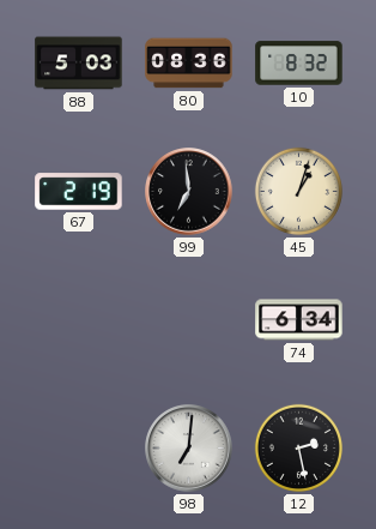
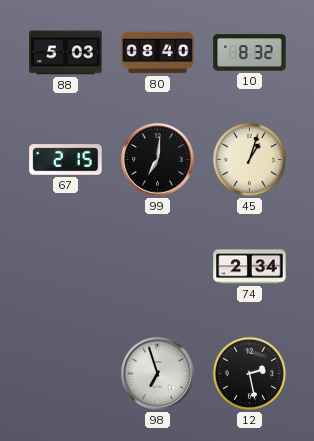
80: 08:36 -> 08:40
67: 2:19 -> 2:15
99: 6:59 -> 7:01
74: 6:34 -> 2:34
98: 7:01 -> 6:57
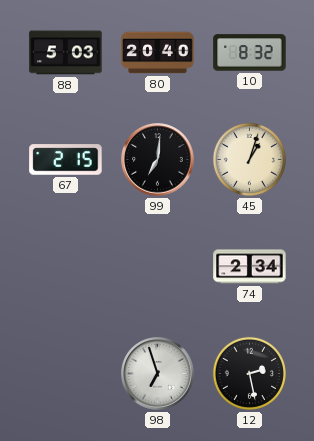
80: 08:40 -> 20:40
